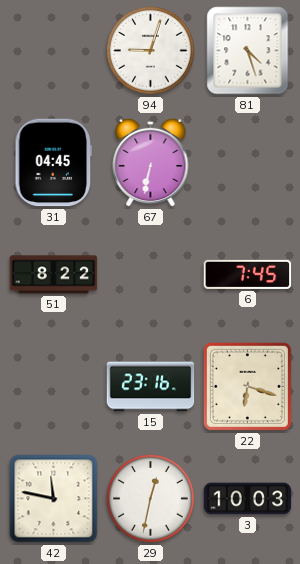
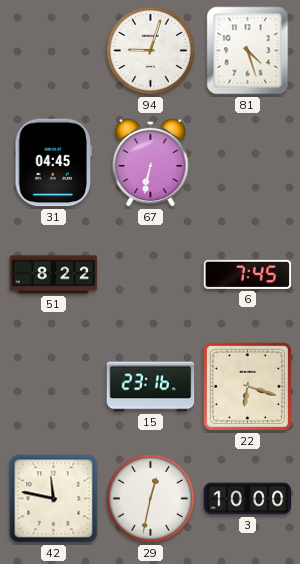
3: 10:03 -> 10:00
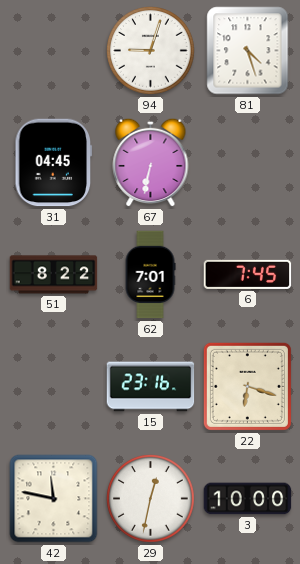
62: none -> 7:01
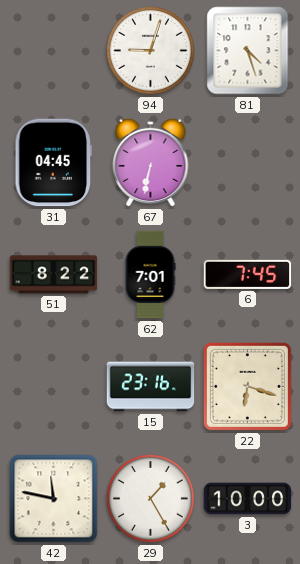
29: 12:32 -> 1:25
